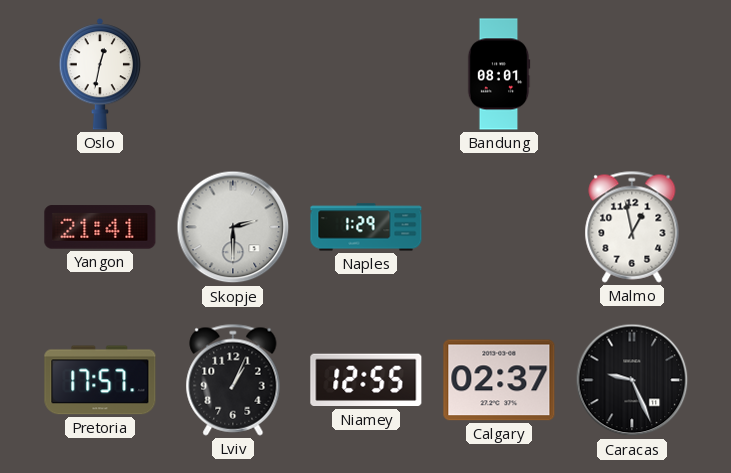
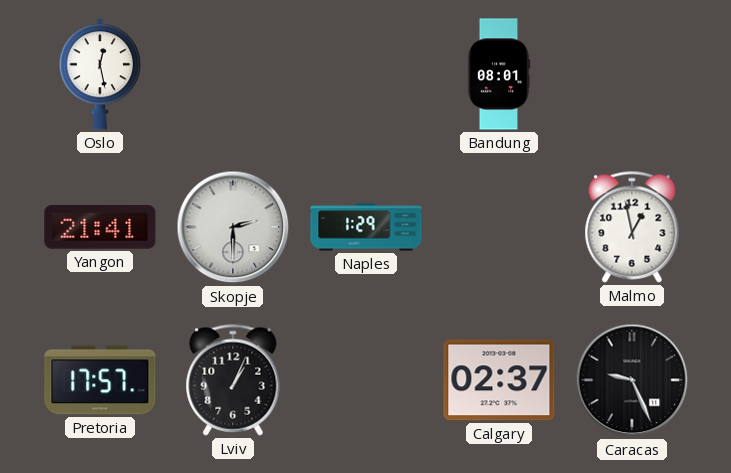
Oslo: 12:32 -> 12:28
Niamey: 12:55 -> none
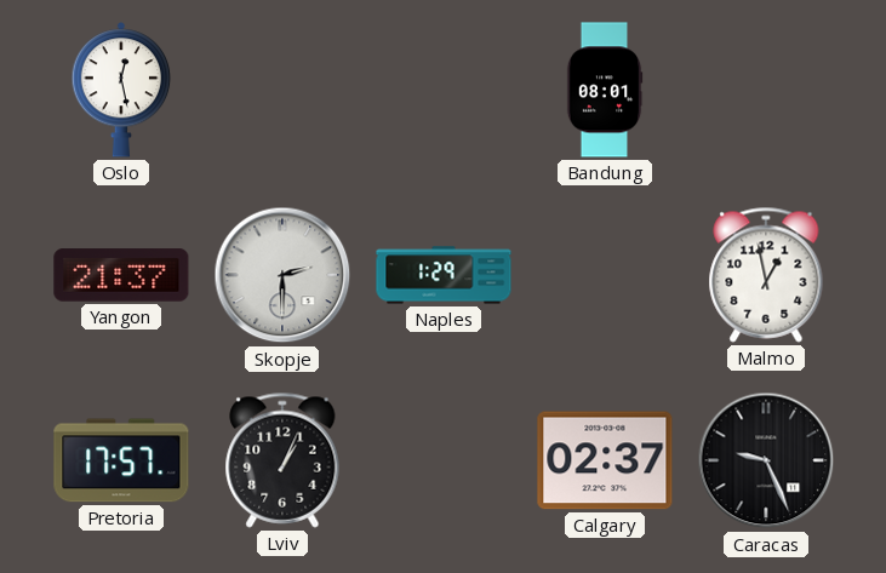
Yangon: 21:41 -> 21:37
